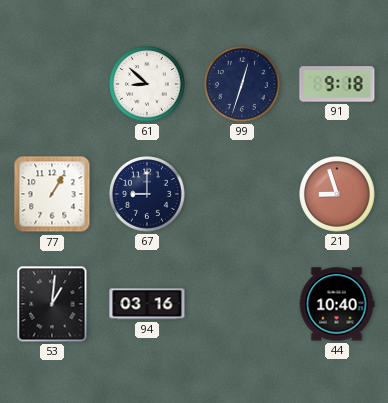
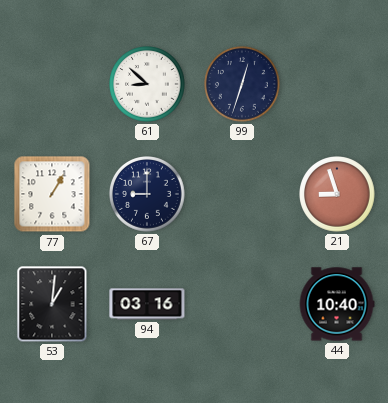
91: 9:18 -> none
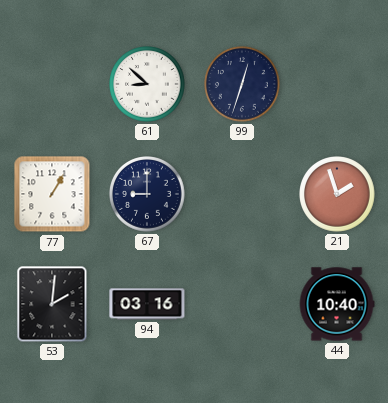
21: 8:57 -> 1:57
53: 1:01 -> 2:01
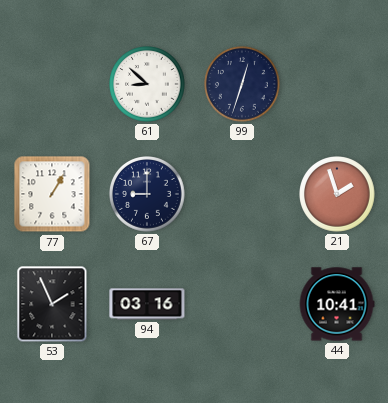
53: 2:01 -> 1:56
44: 10:40 -> 10:41
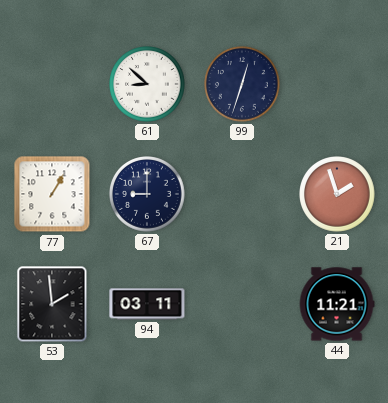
53: 1:56 -> 1:59
94: 03:16 -> 03:11
44: 10:41 -> 11:21
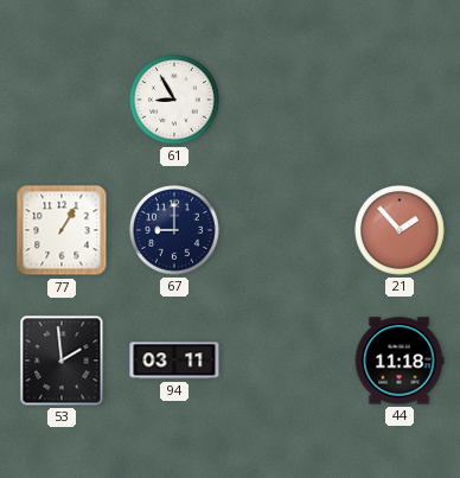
61: 8:52 -> 8:55
99: 12:33 -> none
21: 1:57 -> 1:53
44: 11:21 -> 11:18
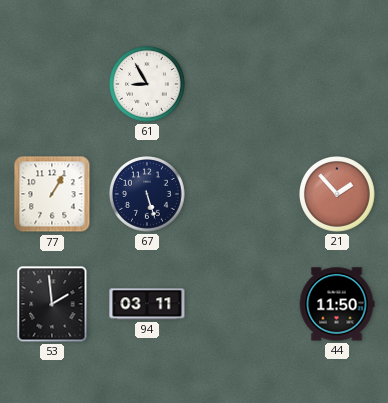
67: 9:00 -> 5:27
44: 11:18 -> 11:50
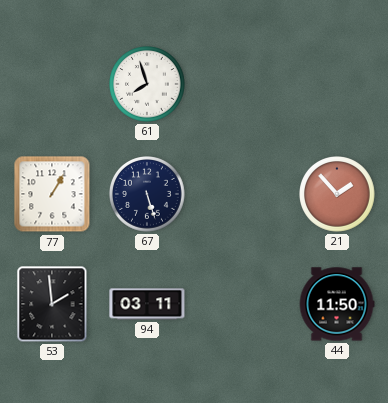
61: 8:55 -> 7:57
